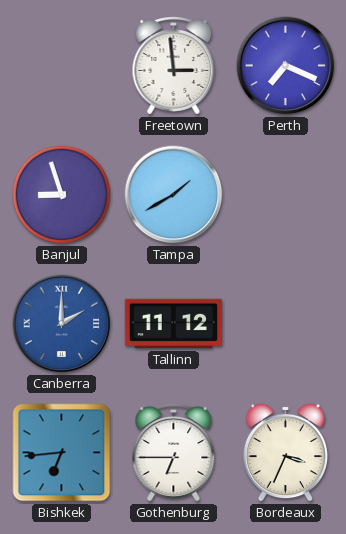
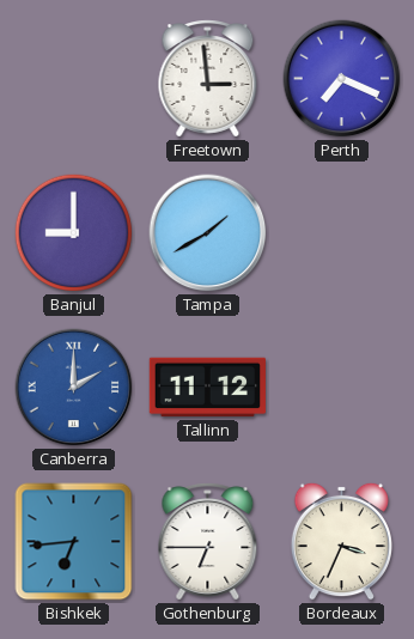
Banjul: 8:57 -> 9:00
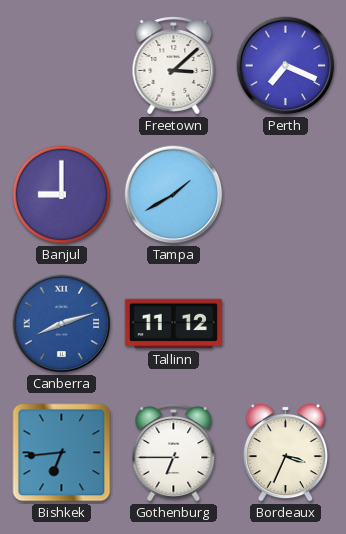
Freetown: 2:59 -> 3:08
Canberra: 2:00 -> 8:12
